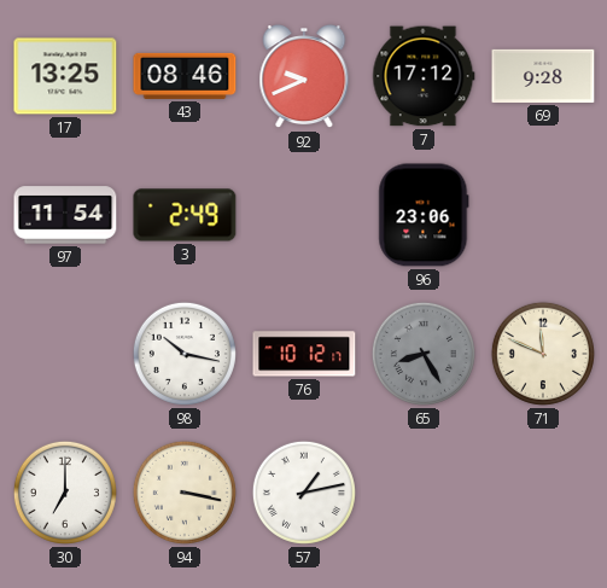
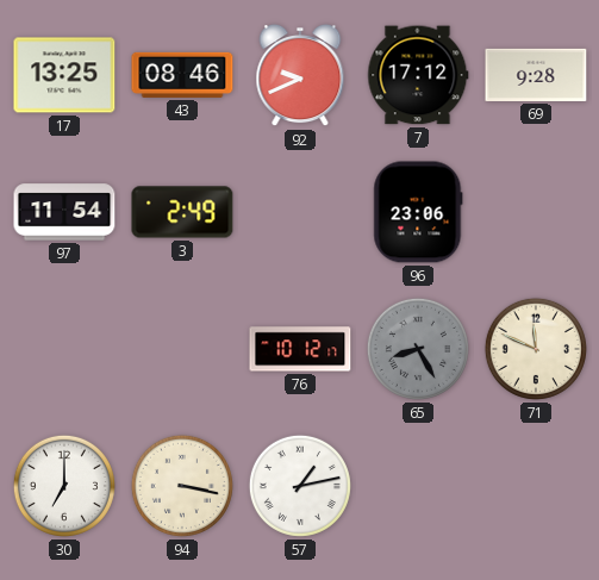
98: 10:17 -> none
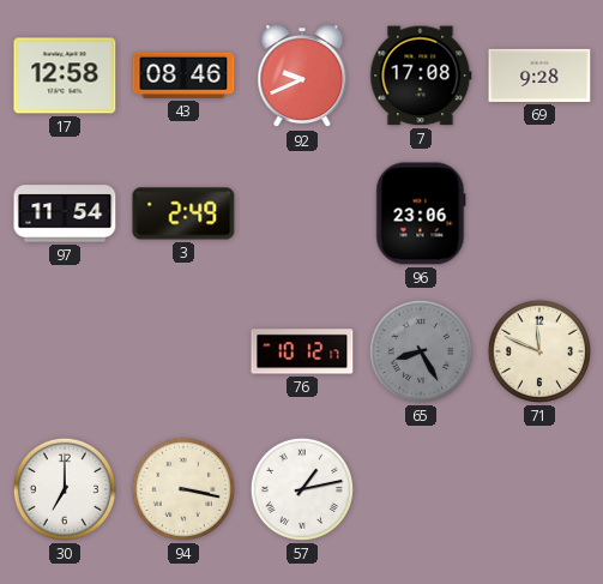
17: 13:25 -> 12:58
7: 17:12 -> 17:08
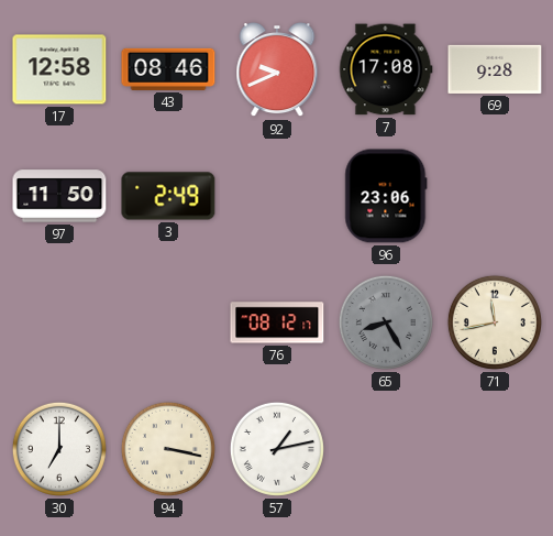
97: 11:54 -> 11:50
76: 10:12 -> 08:12
71: 11:49 -> 11:43
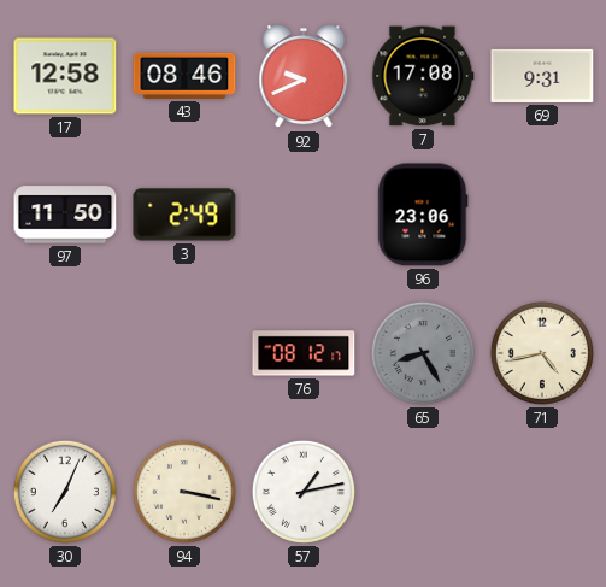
69: 9:28 -> 9:31
71: 11:43 -> 4:43
30: 7:00 -> 7:04
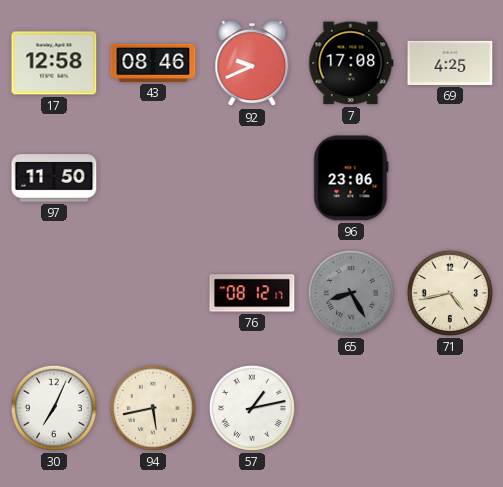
69: 9:31 -> 4:25
3: 2:49 -> none
94: 3:17 -> 5:43
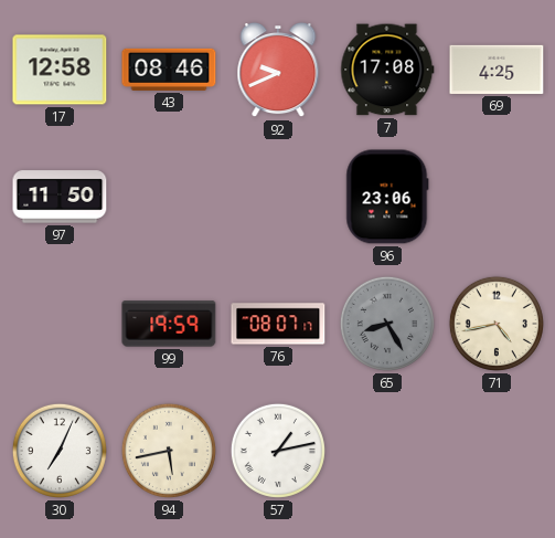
99: none -> 19:59
76: 08:12 -> 08:07
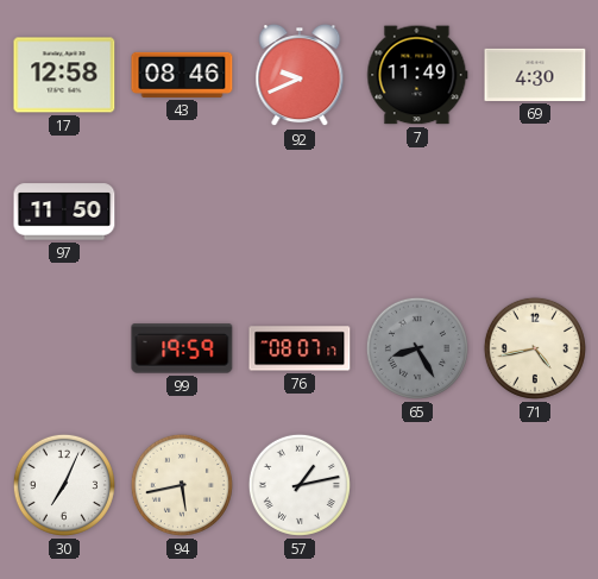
7: 17:08 -> 11:49
69: 4:25 -> 4:30
96: 23:06 -> none
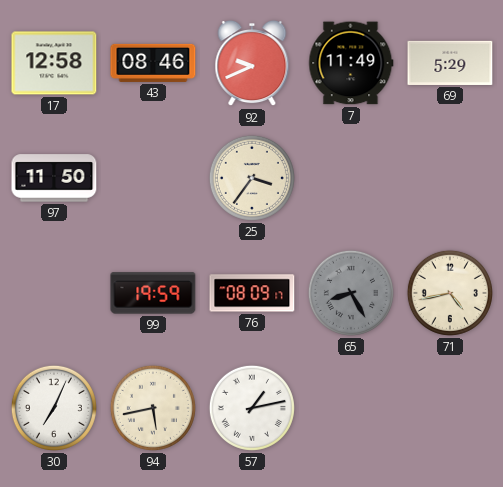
69: 4:30 -> 5:29
25: none -> 3:36
76: 08:07 -> 08:09
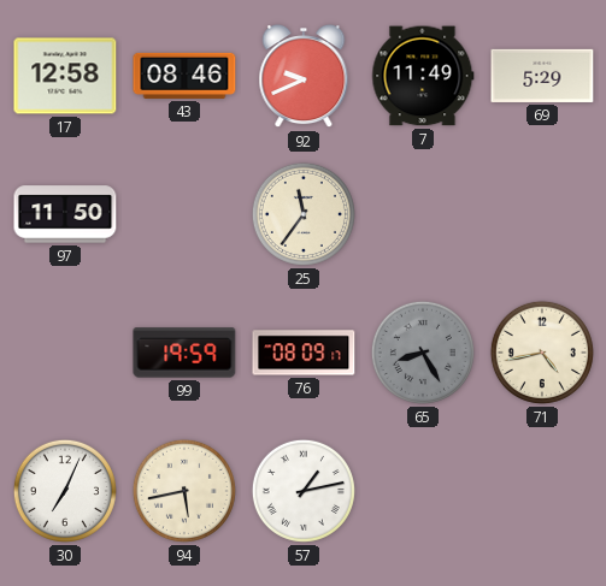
25: 3:36 -> 11:36
